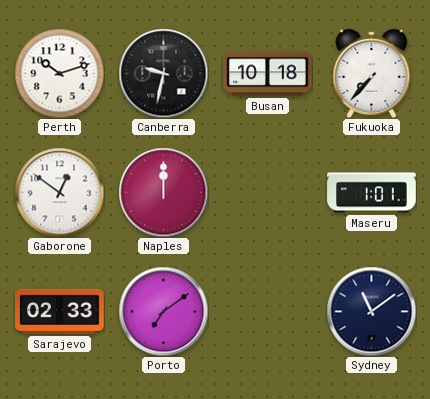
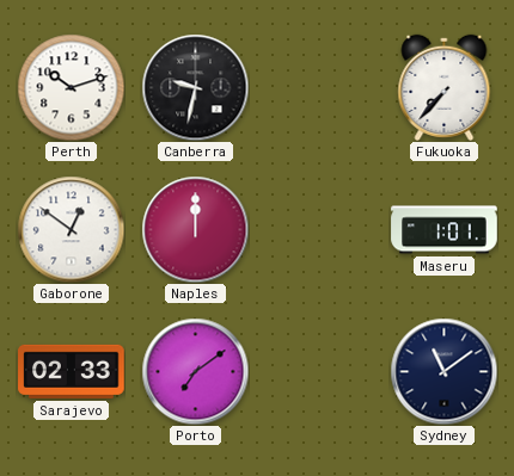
Busan: 10:18 -> none
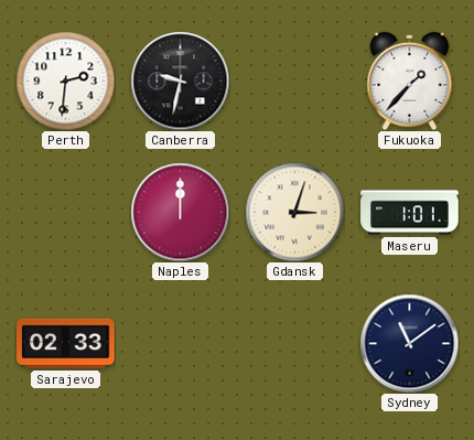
Perth: 10:12 -> 2:31
Fukuoka: 7:37 -> 1:37
Gaborone: 12:51 -> none
Gdansk: none -> 3:03
Porto: 7:09 -> none
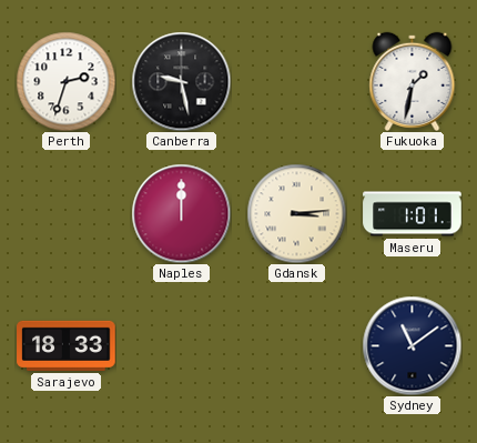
Perth: 2:31 -> 2:33
Canberra: 9:32 -> 9:28
Fukuoka: 1:37 -> 1:32
Gdansk: 3:03 -> 3:14
Sarajevo: 02:33 -> 18:33
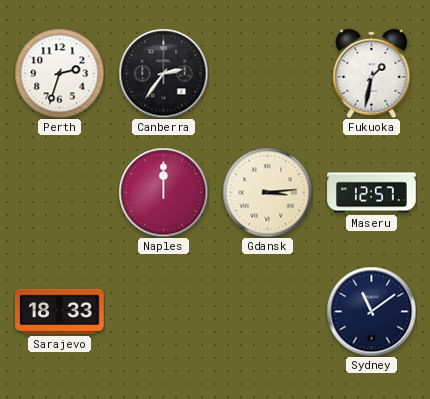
Canberra: 9:28 -> 2:36
Maseru: 1:01 -> 12:57
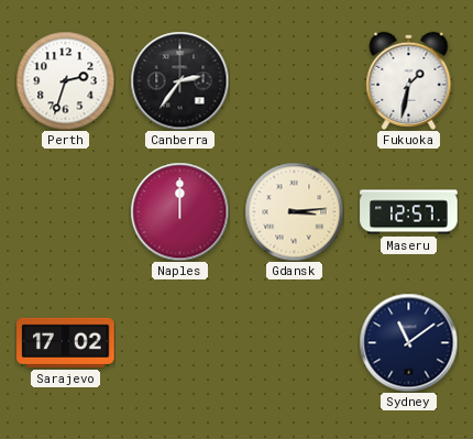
Sarajevo: 18:33 -> 17:02
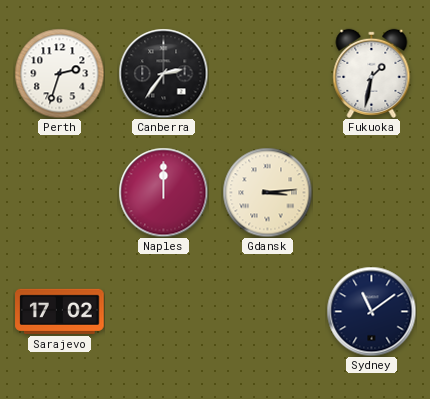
Maseru: 12:57 -> none
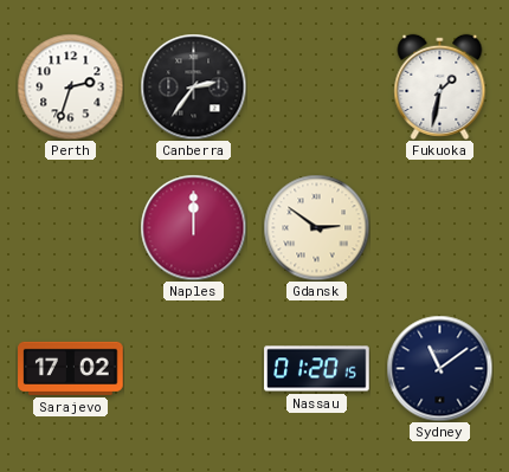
Gdansk: 3:14 -> 2:51
Nassau: none -> 01:20
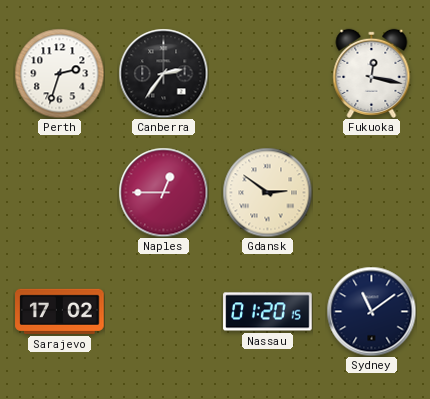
Fukuoka: 1:32 -> 12:17
Naples: 12:00 -> 12:45
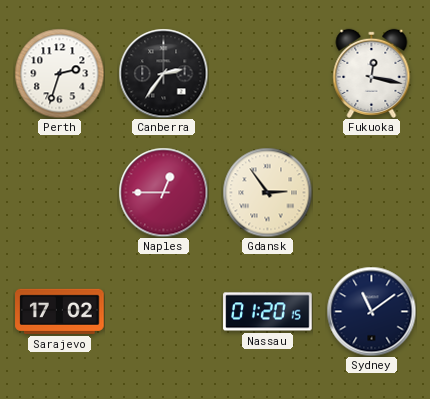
Gdansk: 2:51 -> 2:54
